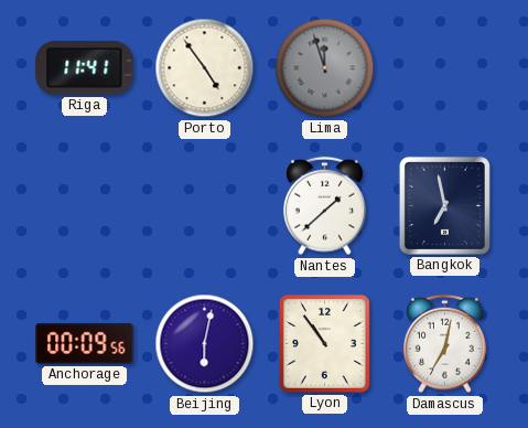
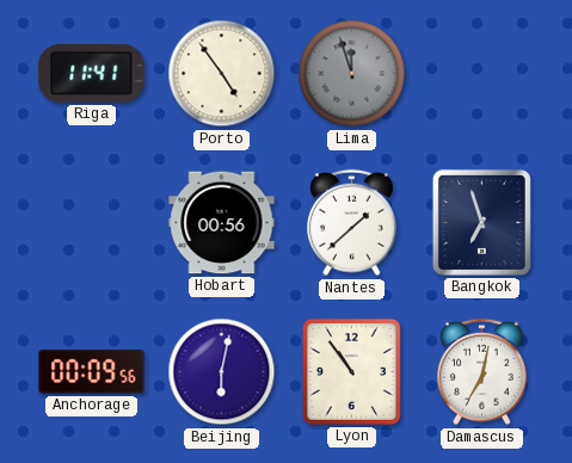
Hobart: none -> 00:56
Bangkok: 6:58 -> 6:57
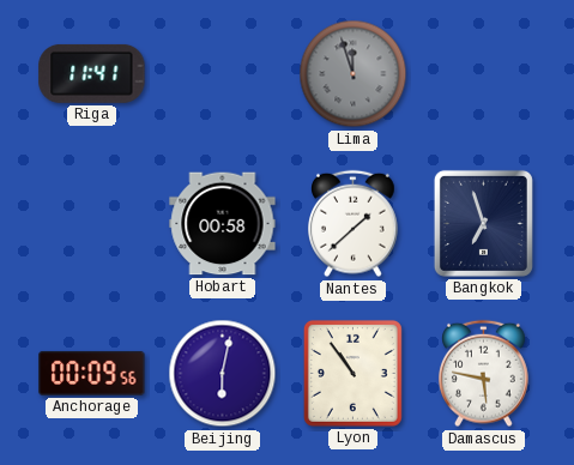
Porto: 4:54 -> none
Hobart: 00:56 -> 00:58
Damascus: 7:02 -> 5:47
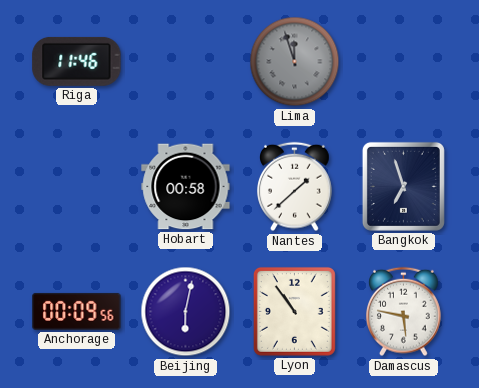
Riga: 11:41 -> 11:46
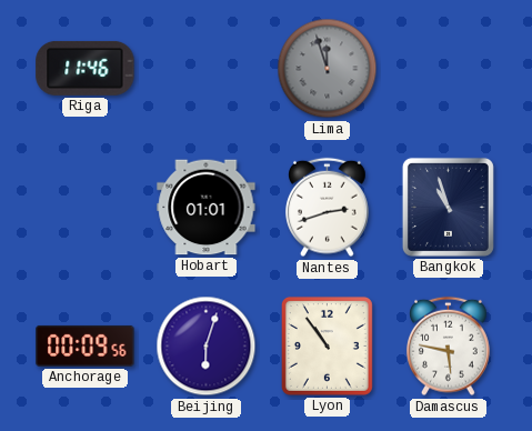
Hobart: 00:58 -> 01:01
Nantes: 1:38 -> 2:42
Bangkok: 6:57 -> 10:57
Beijing: 6:02 -> 6:03
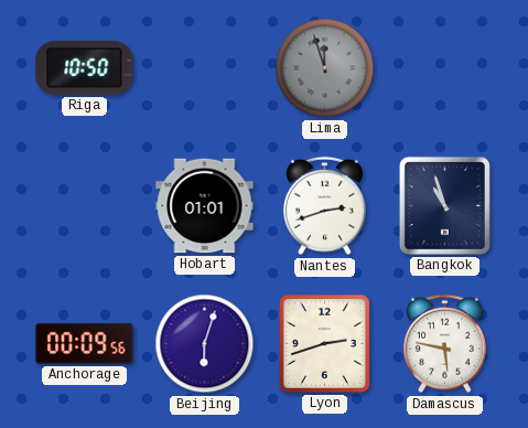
Riga: 11:46 -> 10:50
Lyon: 10:54 -> 2:42
